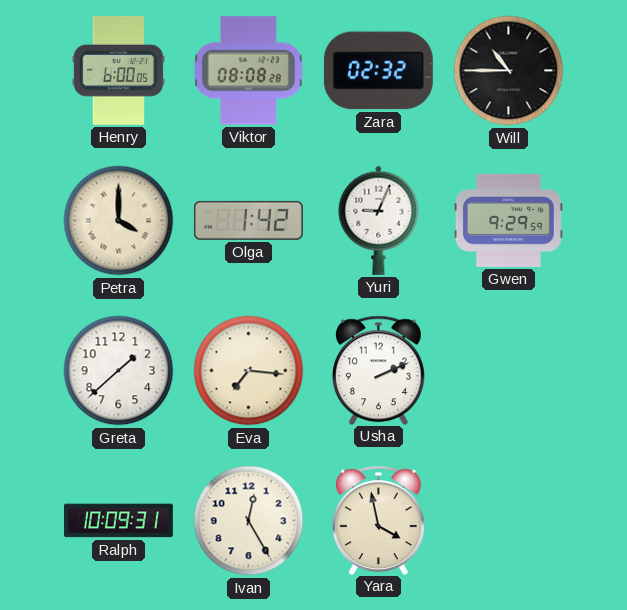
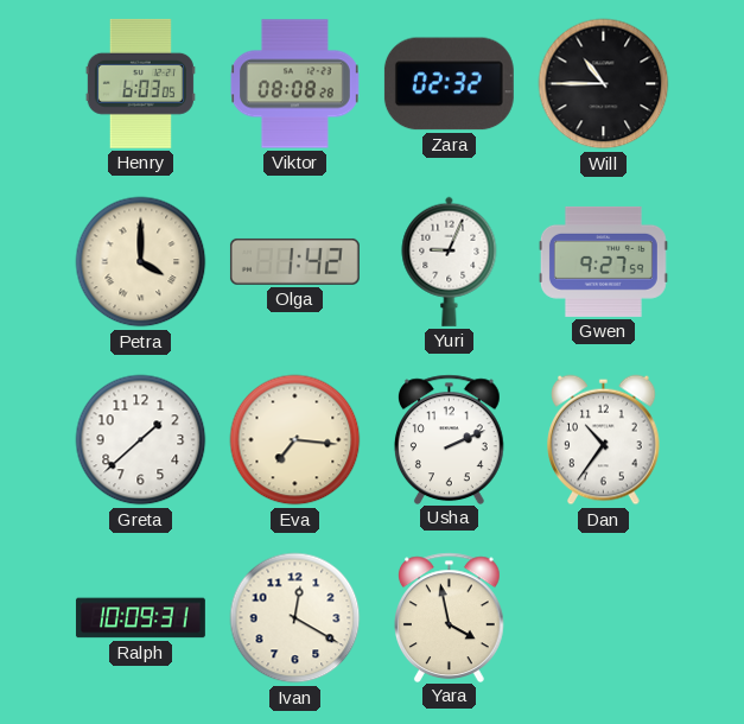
Henry: 6:00 -> 6:03
Gwen: 9:29 -> 9:27
Dan: none -> 10:36
Ivan: 12:25 -> 12:20
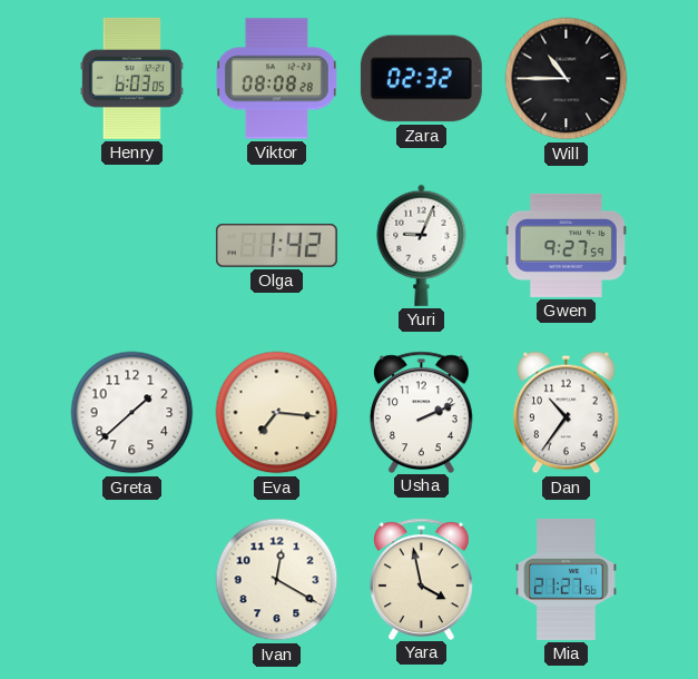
Petra: 4:00 -> none
Ralph: 10:09 -> none
Mia: none -> 21:27
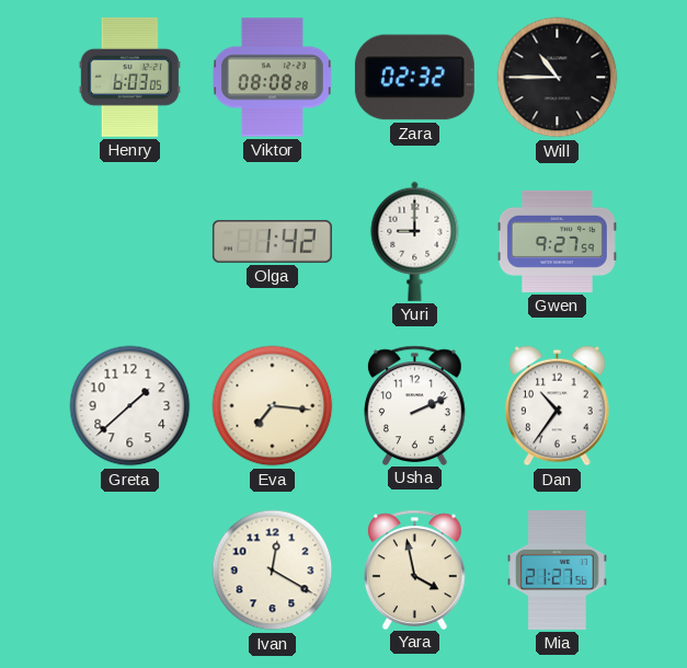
Yuri: 9:04 -> 9:00
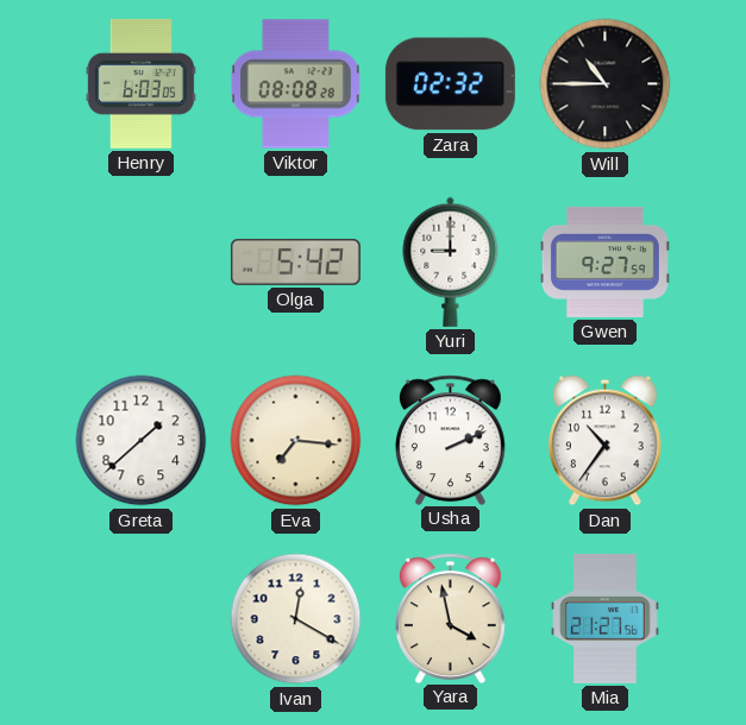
Olga: 1:42 -> 5:42
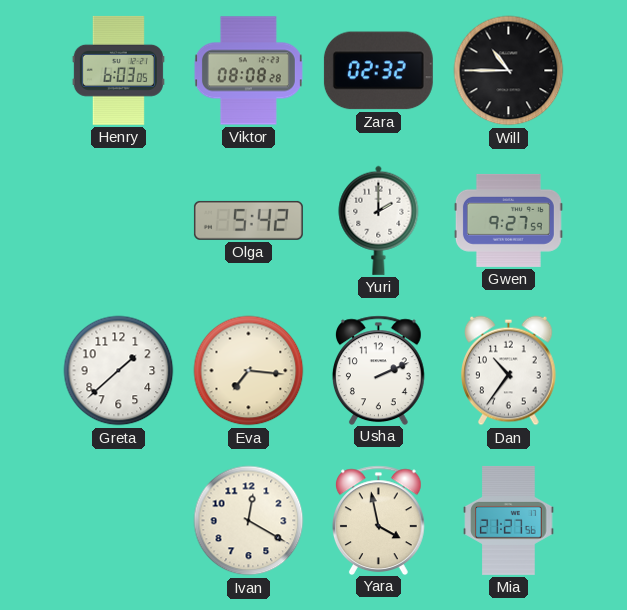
Yuri: 9:00 -> 2:00
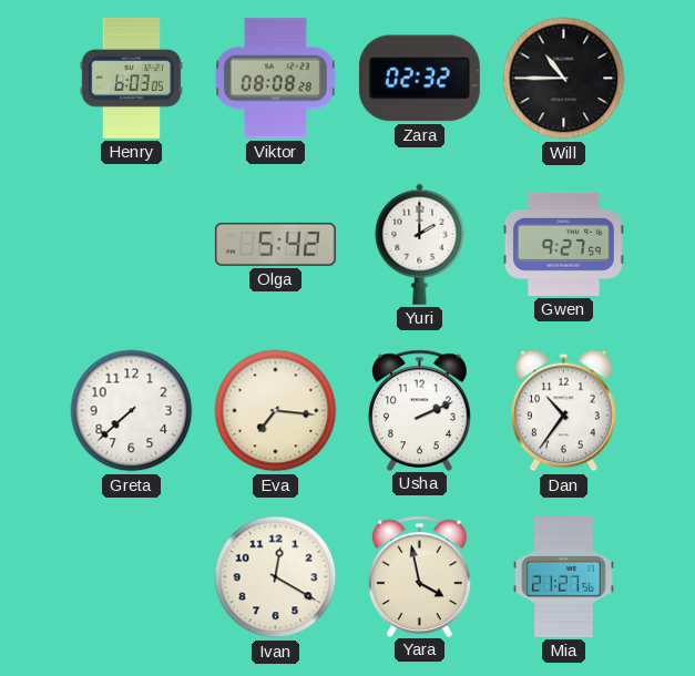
Greta: 1:38 -> 7:38
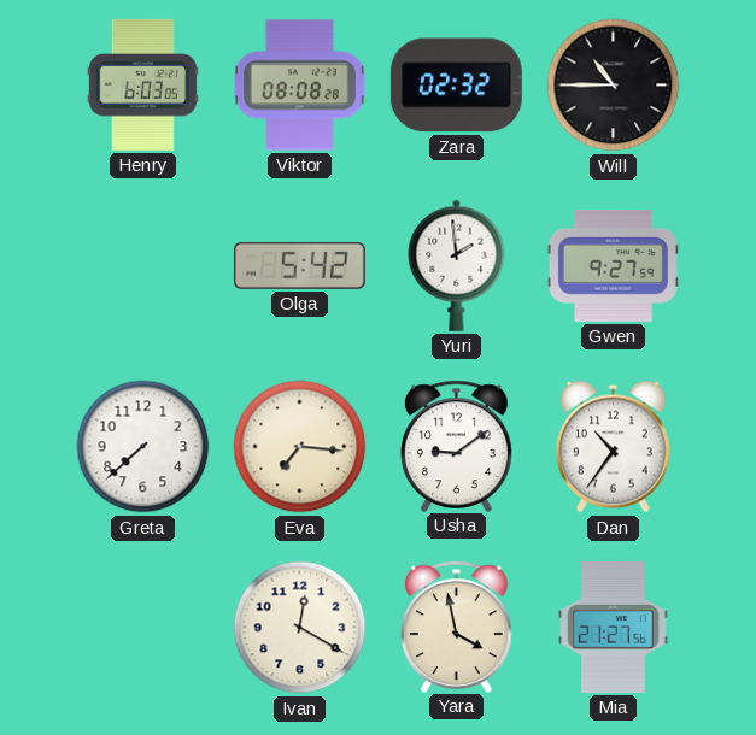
Yuri: 2:00 -> 1:59
Usha: 2:11 -> 9:09
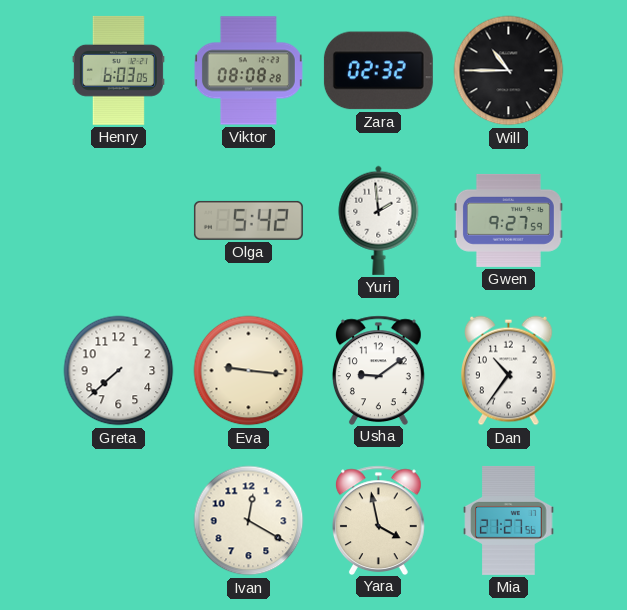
Eva: 7:16 -> 9:16
